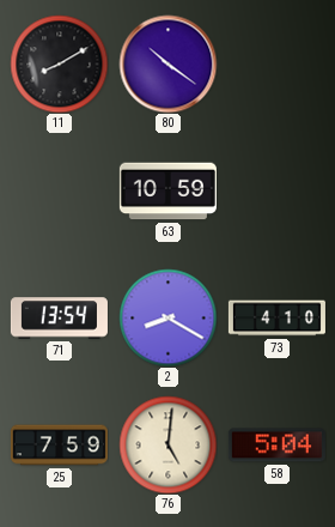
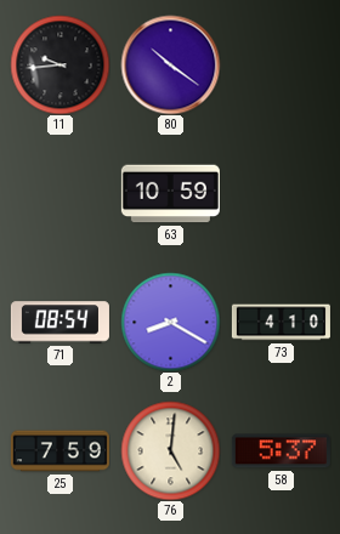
11: 8:10 -> 9:44
71: 13:54 -> 08:54
58: 5:04 -> 5:37
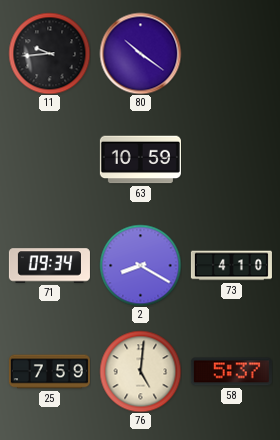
71: 08:54 -> 09:34
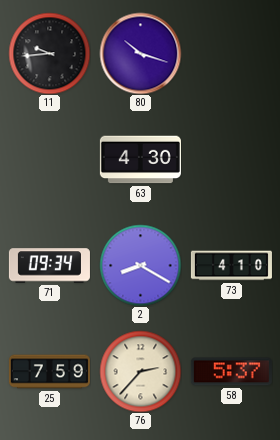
80: 10:21 -> 10:18
63: 10:59 -> 4:30
76: 5:01 -> 2:37
